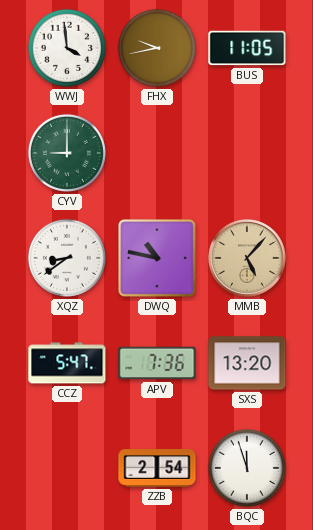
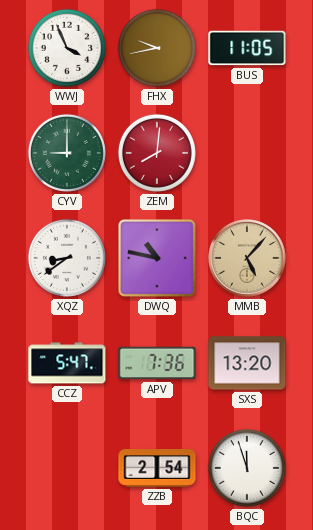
WWJ: 3:59 -> 3:56
ZEM: none -> 8:01
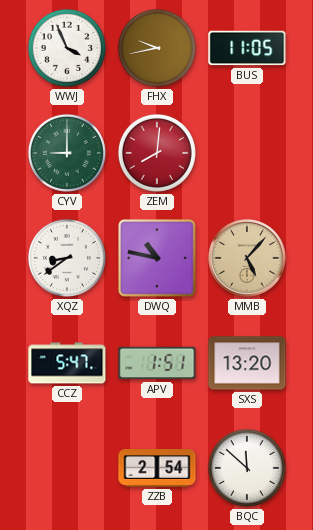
APV: 7:36 -> 1:51
BQC: 11:57 -> 11:52
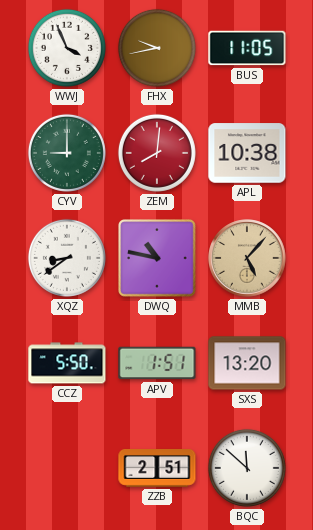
APL: none -> 10:38
CCZ: 5:47 -> 5:50
ZZB: 2:54 -> 2:51
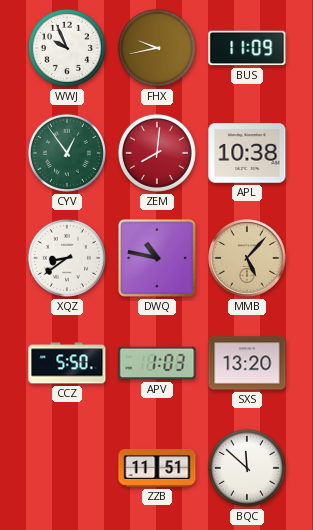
WWJ: 3:56 -> 9:56
BUS: 11:05 -> 11:09
CYV: 9:00 -> 12:54
APV: 1:51 -> 1:03
ZZB: 2:51 -> 11:51
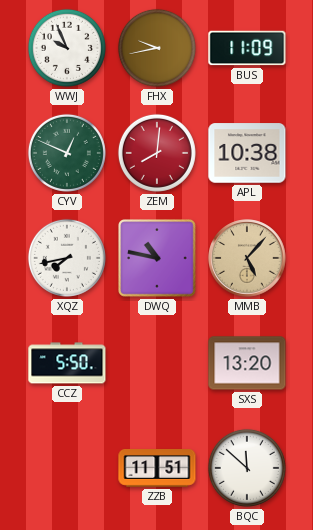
CYV: 12:54 -> 12:49
XQZ: 8:39 -> 7:43
APV: 1:03 -> none
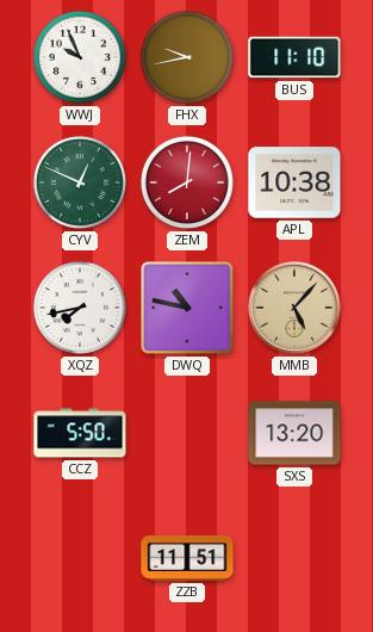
BUS: 11:09 -> 11:10
BQC: 11:52 -> none
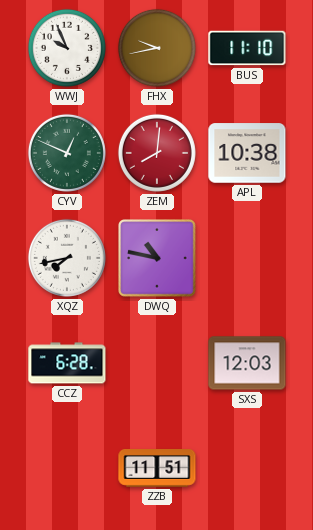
MMB: 5:07 -> none
CCZ: 5:50 -> 6:28
SXS: 13:20 -> 12:03
